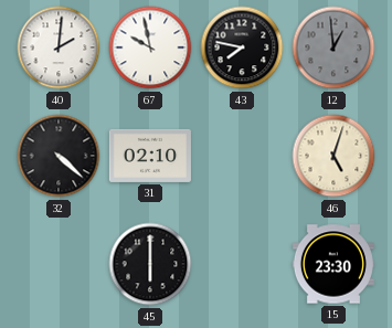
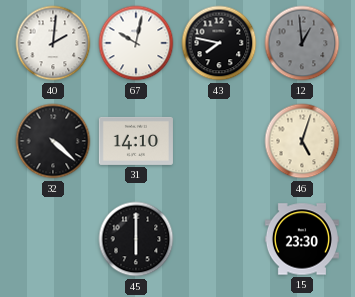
67: 9:58 -> 10:02
31: 02:10 -> 14:10
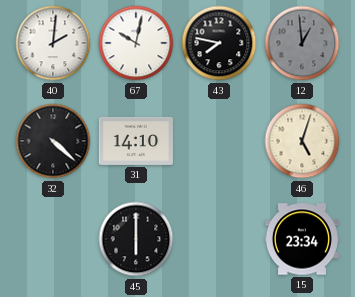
15: 23:30 -> 23:34
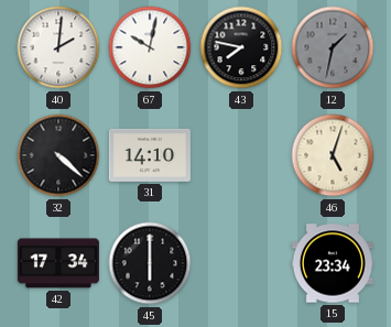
12: 12:59 -> 1:32
42: none -> 17:34
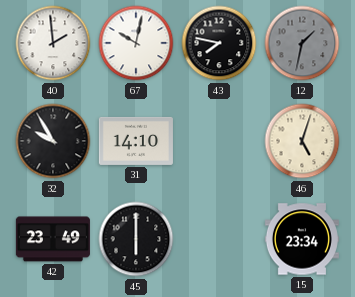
40: 2:01 -> 1:59
32: 4:22 -> 9:55
42: 17:34 -> 23:49
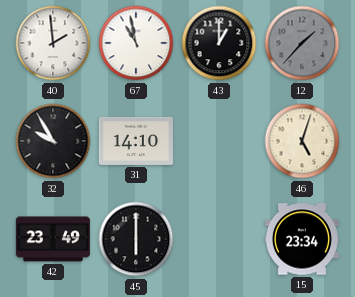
67: 10:02 -> 10:58
43: 7:47 -> 1:00
12: 1:32 -> 1:37
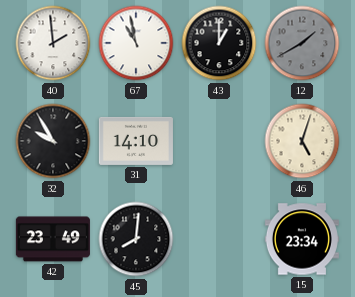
12: 1:37 -> 1:40
45: 6:00 -> 8:01
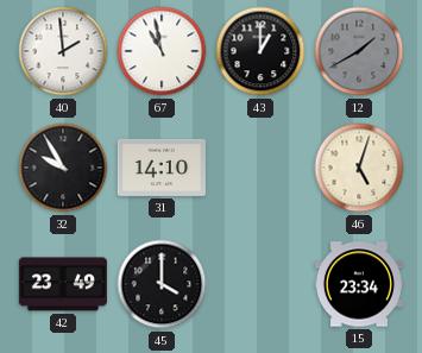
45: 8:01 -> 4:00
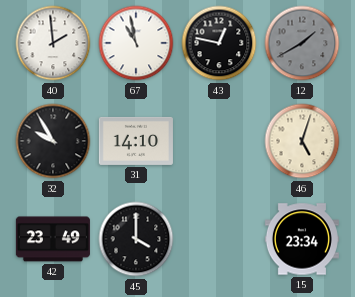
43: 1:00 -> 12:47
